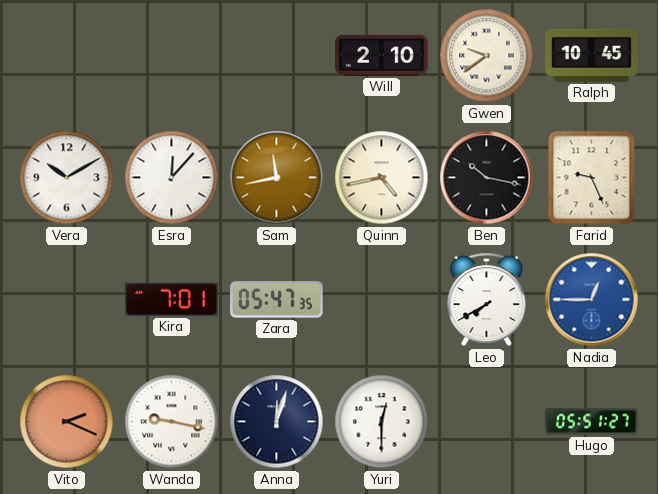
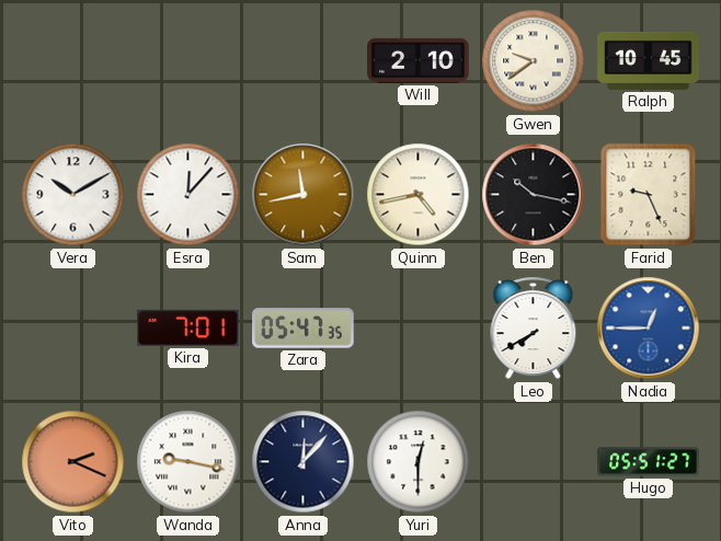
Anna: 12:03 -> 12:07
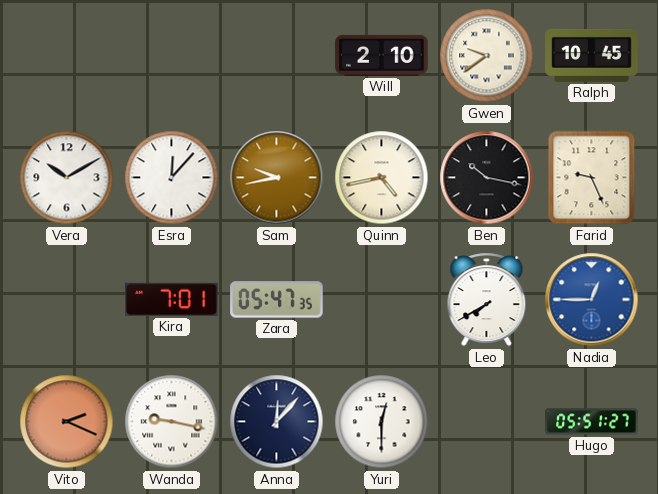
Sam: 11:43 -> 9:43
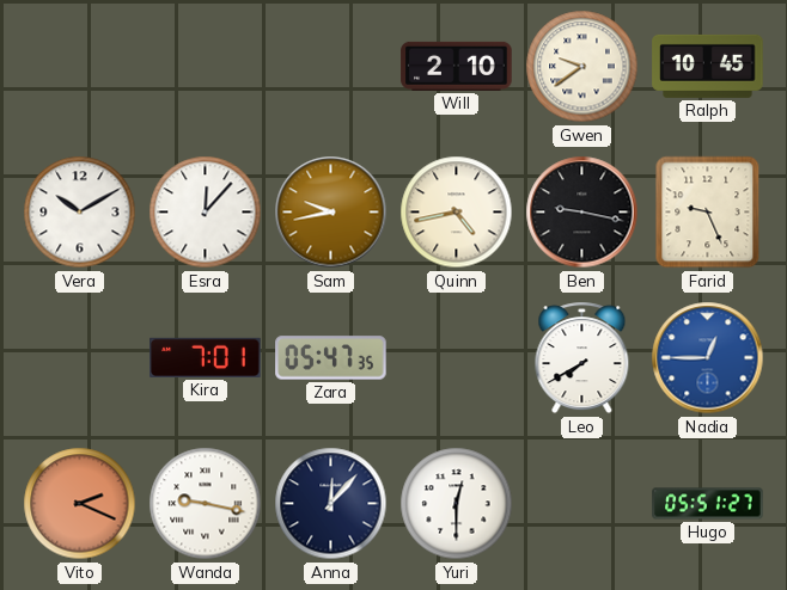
Ben: 10:17 -> 9:17
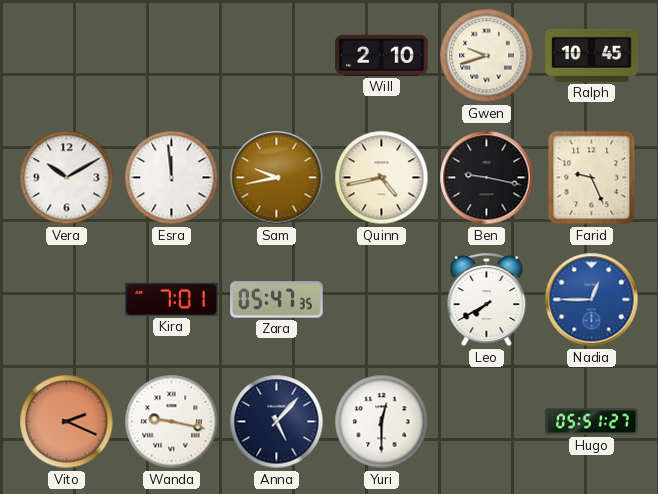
Gwen: 9:39 -> 9:42
Esra: 12:07 -> 11:59
Anna: 12:07 -> 5:07
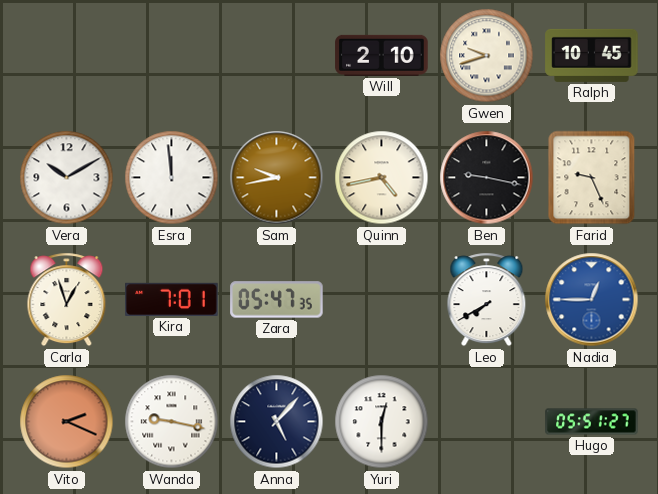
Carla: none -> 12:57
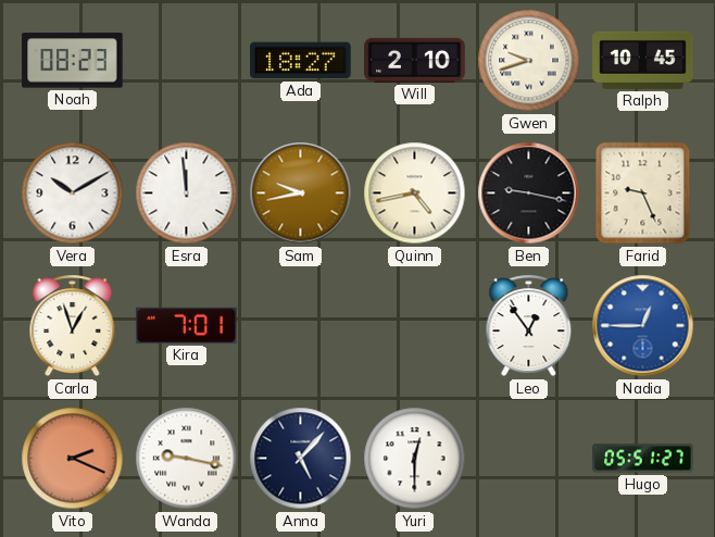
Noah: none -> 08:23
Ada: none -> 18:27
Zara: 05:47 -> none
Leo: 7:40 -> 12:54
